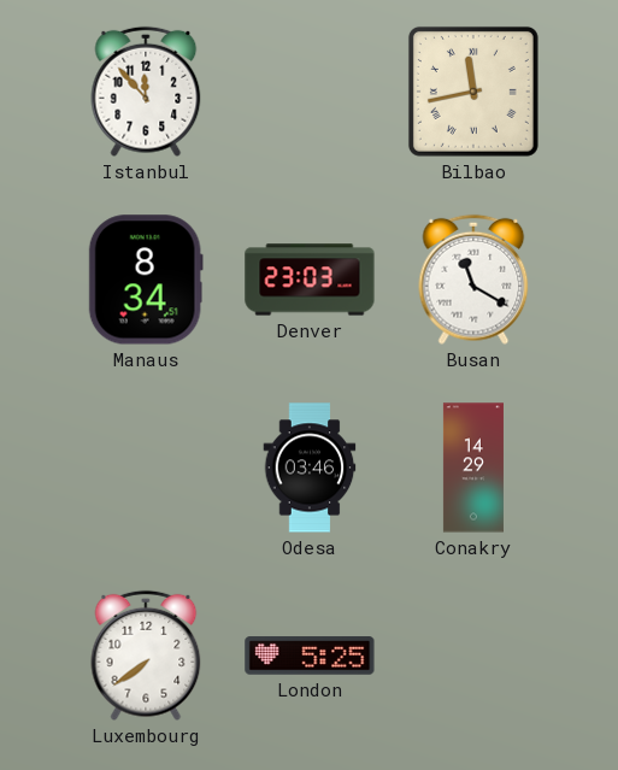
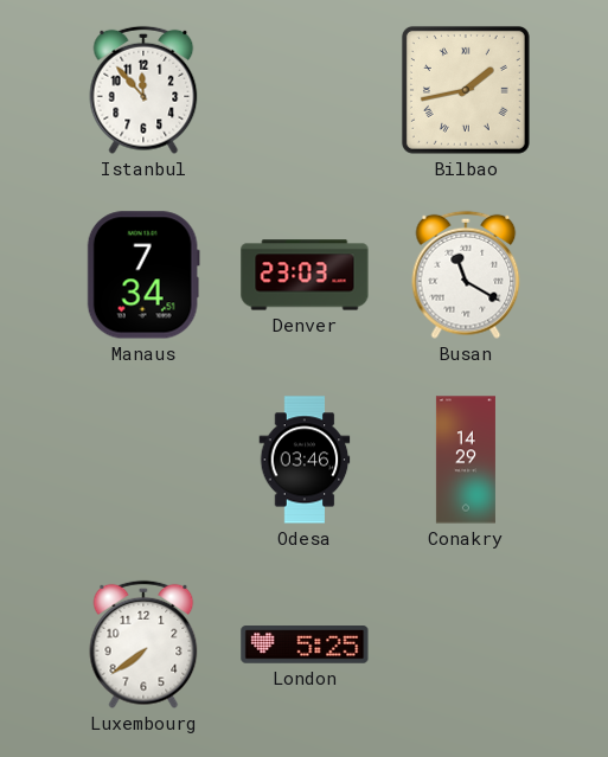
Bilbao: 11:43 -> 1:43
Manaus: 8:34 -> 7:34
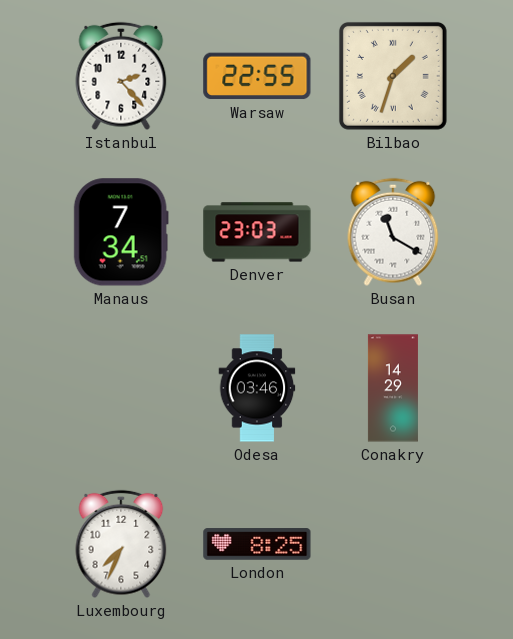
Istanbul: 11:53 -> 2:23
Warsaw: none -> 22:55
Bilbao: 1:43 -> 1:33
Luxembourg: 7:39 -> 7:34
London: 5:25 -> 8:25
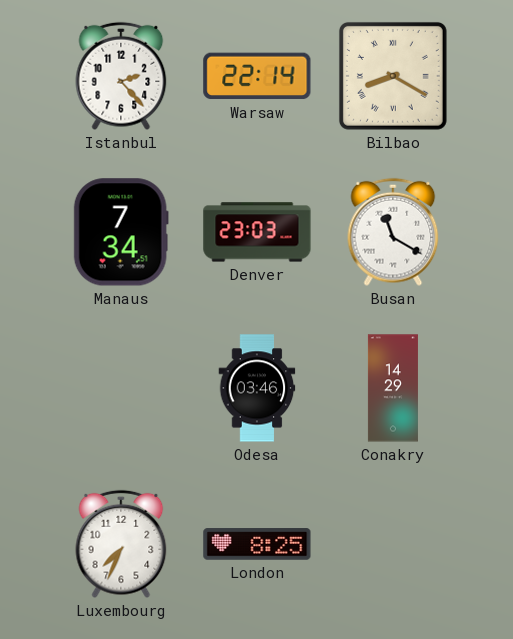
Warsaw: 22:55 -> 22:14
Bilbao: 1:33 -> 8:20
